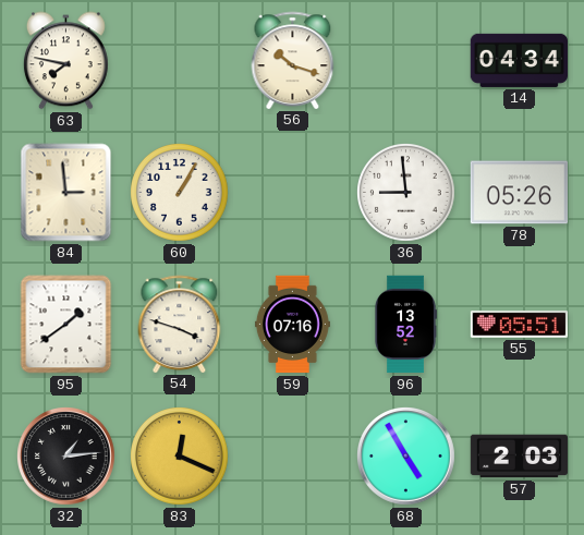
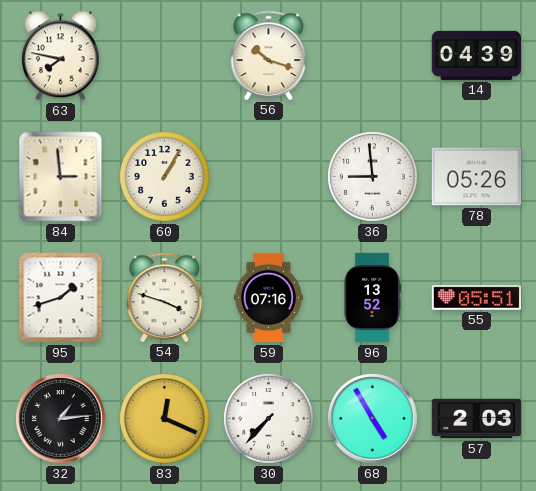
14: 04:34 -> 04:39
95: 1:39 -> 1:42
30: none -> 7:37
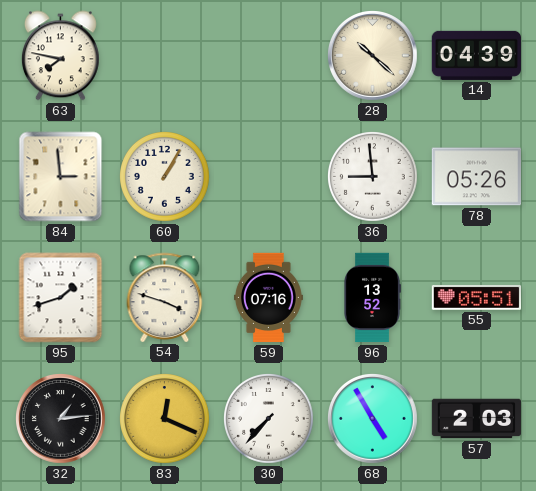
56: 10:18 -> none
28: none -> 10:22
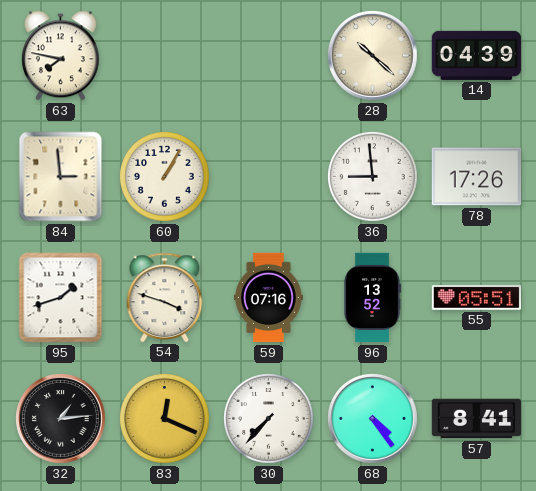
78: 05:26 -> 17:26
68: 4:55 -> 4:24
57: 2:03 -> 8:41
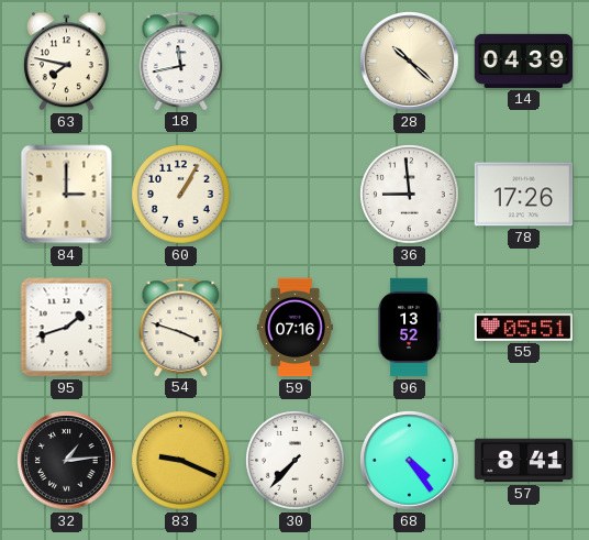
18: none -> 11:43
84: 2:59 -> 3:00
83: 12:19 -> 9:19
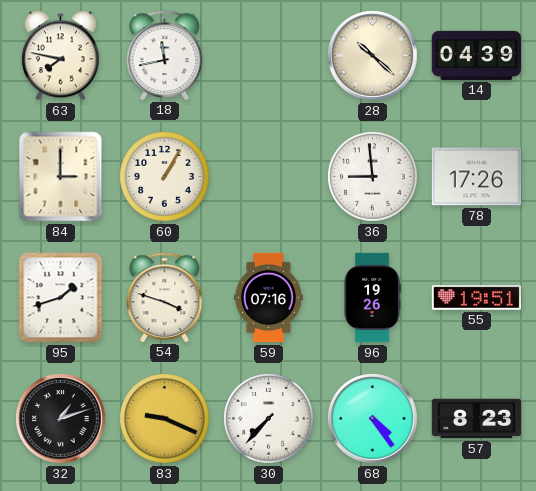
96: 13:52 -> 19:26
55: 05:51 -> 19:51
32: 1:14 -> 1:12
57: 8:41 -> 8:23
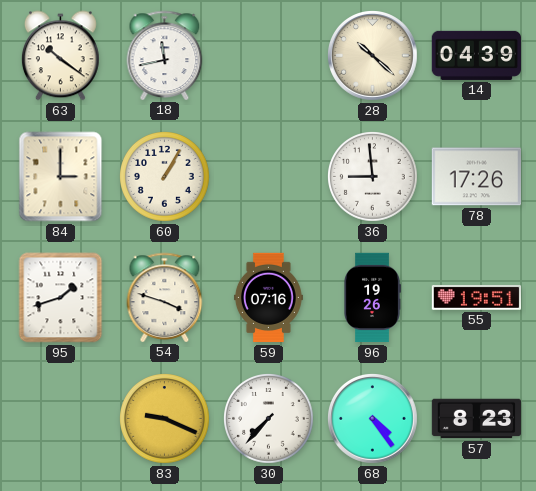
63: 7:47 -> 10:21
32: 1:12 -> none
